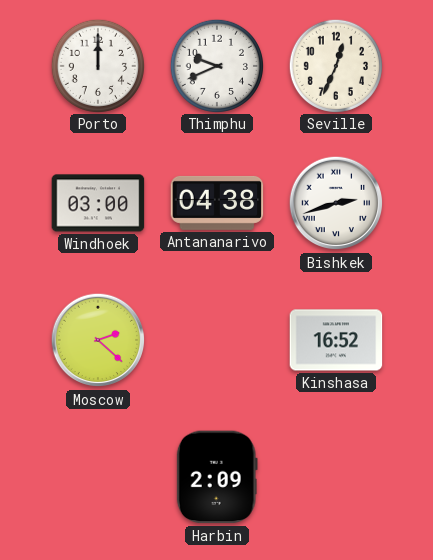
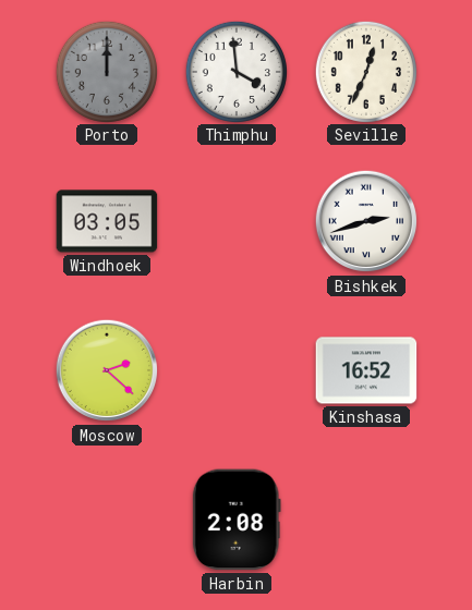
Porto dial: white -> grey
Thimphu: 9:41 -> 3:59
Windhoek: 03:00 -> 03:05
Antananarivo: 04:38 -> none
Harbin: 2:09 -> 2:08
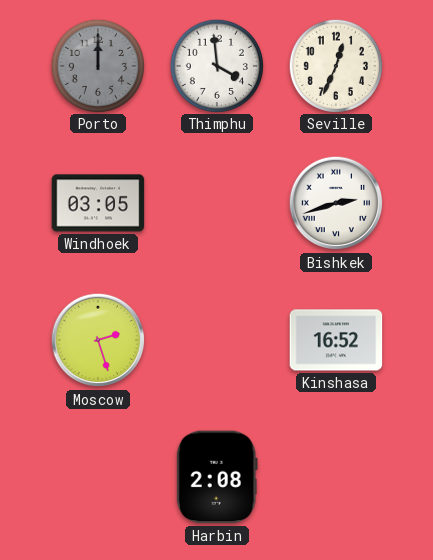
Moscow: 2:22 -> 2:27
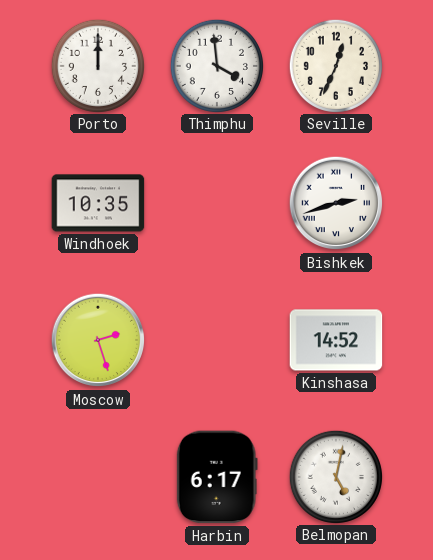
Porto dial: grey -> white
Windhoek: 03:05 -> 10:35
Kinshasa: 16:52 -> 14:52
Harbin: 2:08 -> 6:17
Belmopan: none -> 5:02
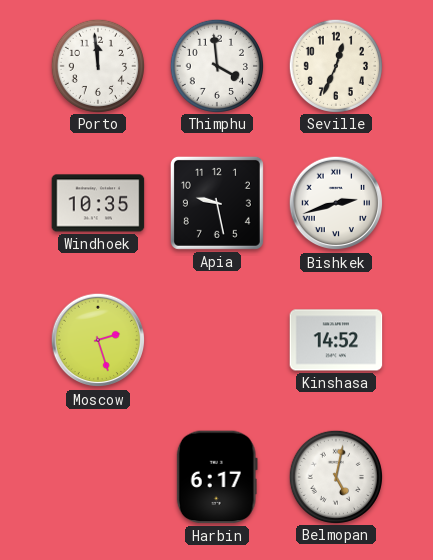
Porto: 12:00 -> 11:59
Apia: none -> 9:28
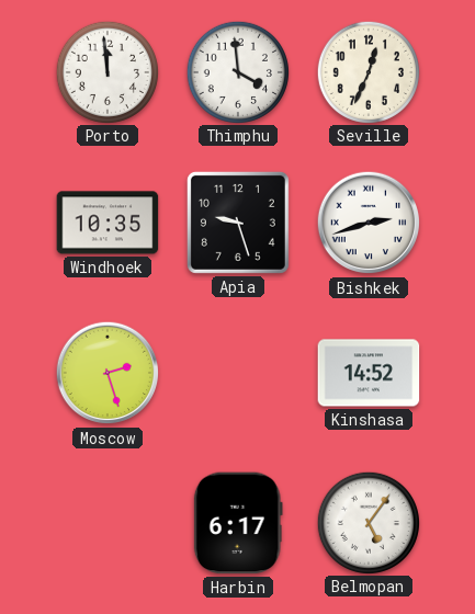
Apia: 9:28 -> 9:27
Belmopan: 5:02 -> 5:06
